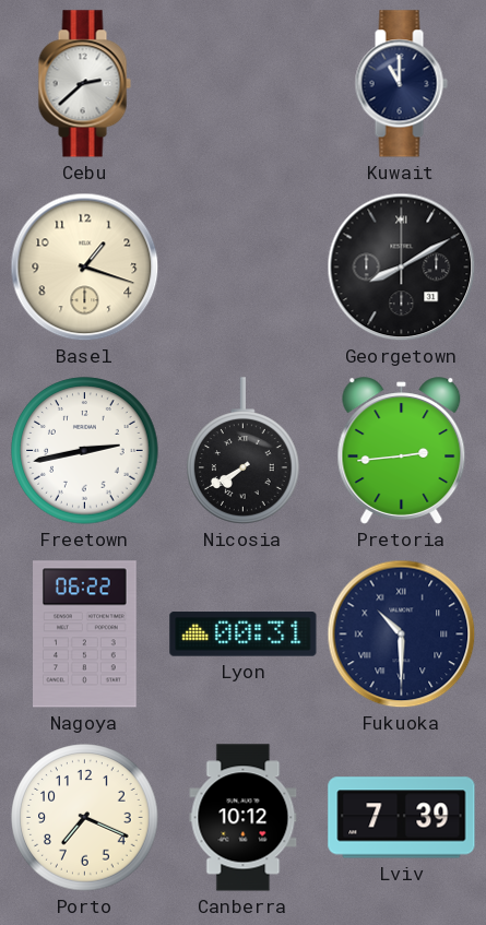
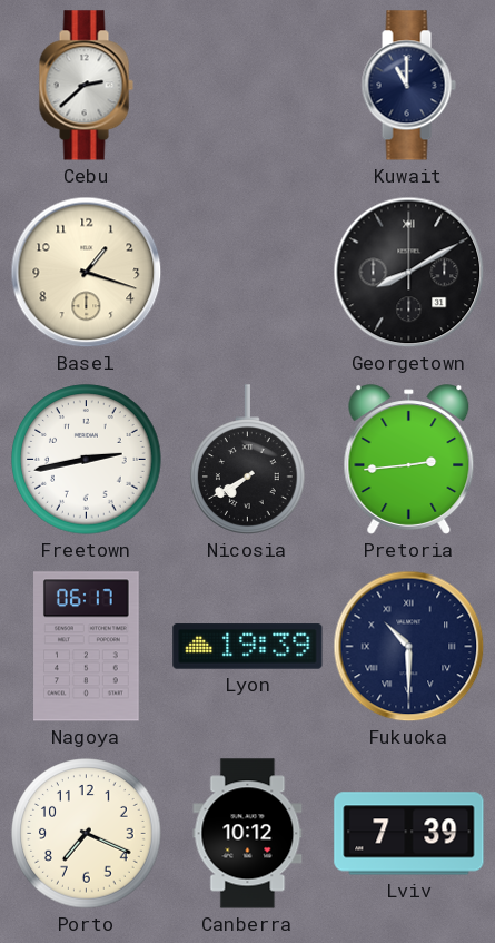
Nagoya: 06:22 -> 06:17
Lyon: 00:31 -> 19:39
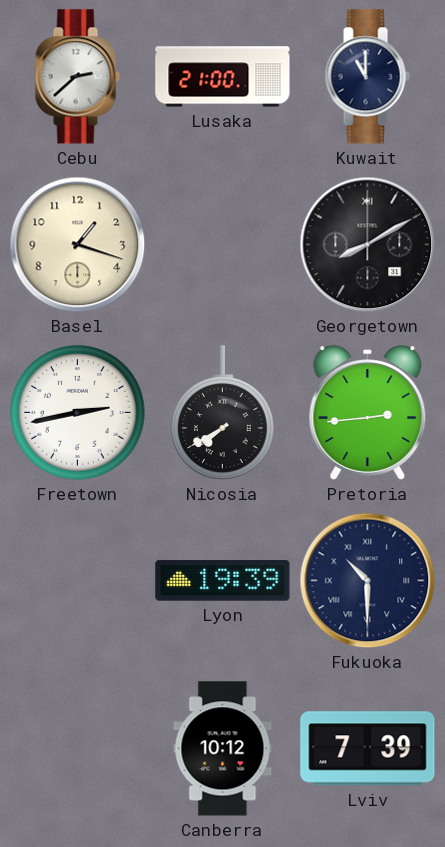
Lusaka: none -> 21:00
Nagoya: 06:17 -> none
Porto: 7:19 -> none
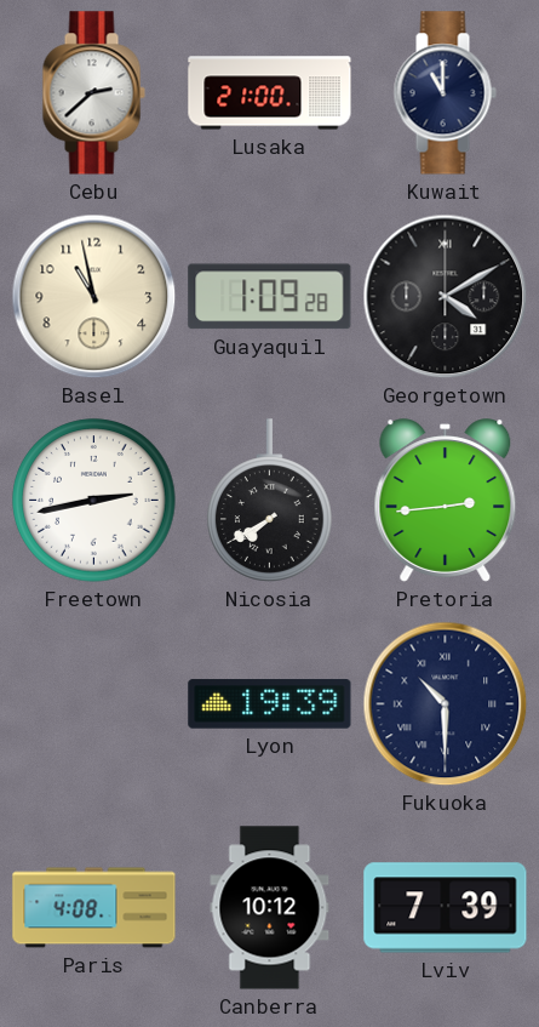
Basel: 1:18 -> 10:58
Guayaquil: none -> 1:09
Georgetown: 8:10 -> 4:10
Paris: none -> 4:08
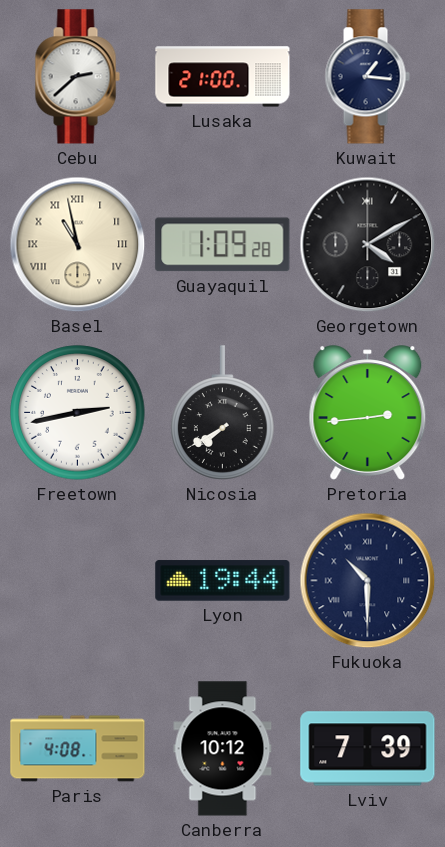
Kuwait: 11:00 -> 1:16
Basel numerals: Arabic -> Roman
Lyon: 19:39 -> 19:44
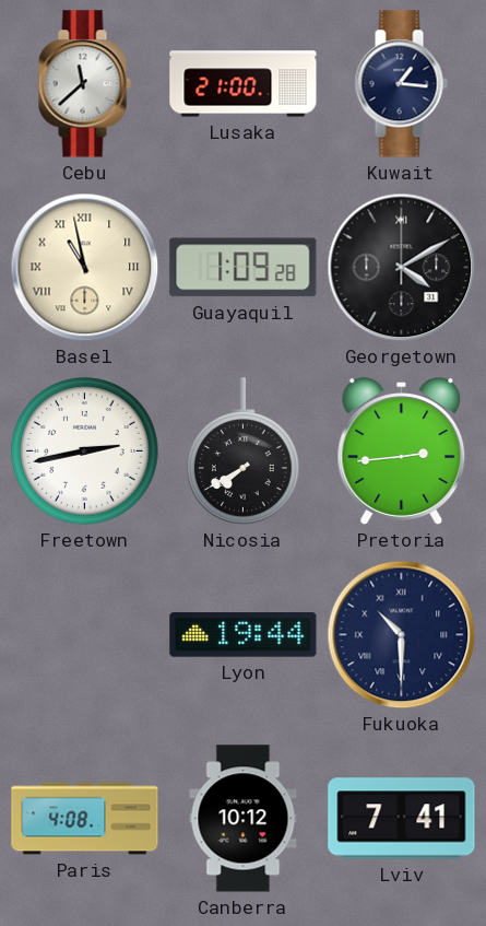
Cebu: 2:38 -> 11:38
Lviv: 7:39 -> 7:41
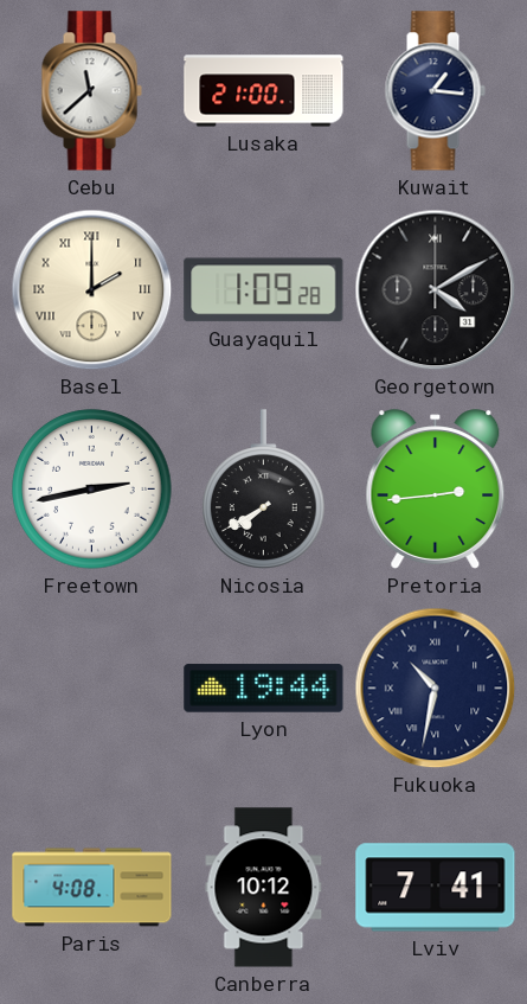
Basel: 10:58 -> 2:00
Fukuoka: 10:30 -> 10:32
